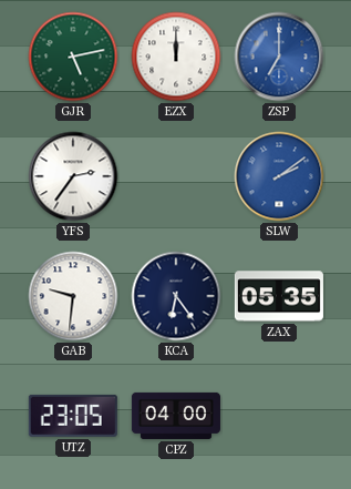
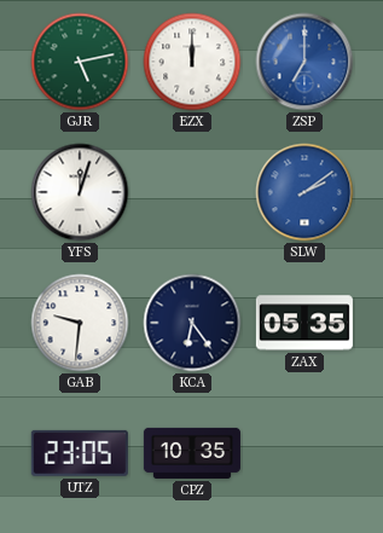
YFS: 2:36 -> 12:03
CPZ: 04:00 -> 10:35
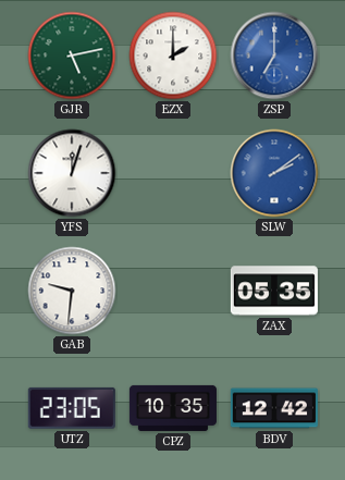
EZX: 12:00 -> 2:00
KCA: 6:24 -> none
BDV: none -> 12:42
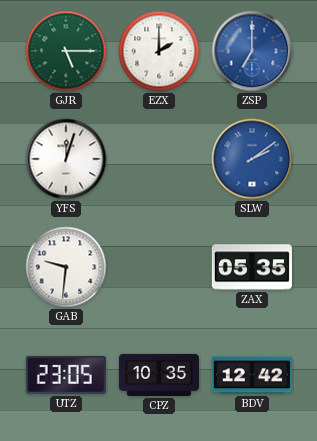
GJR: 5:13 -> 5:15
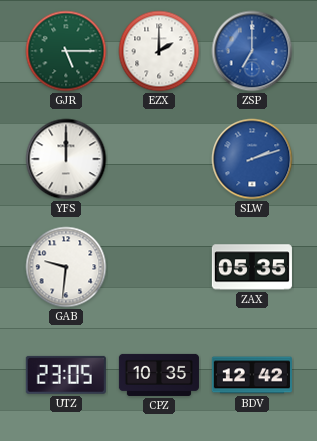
YFS: 12:03 -> 12:00
SLW: 2:09 -> 2:12
